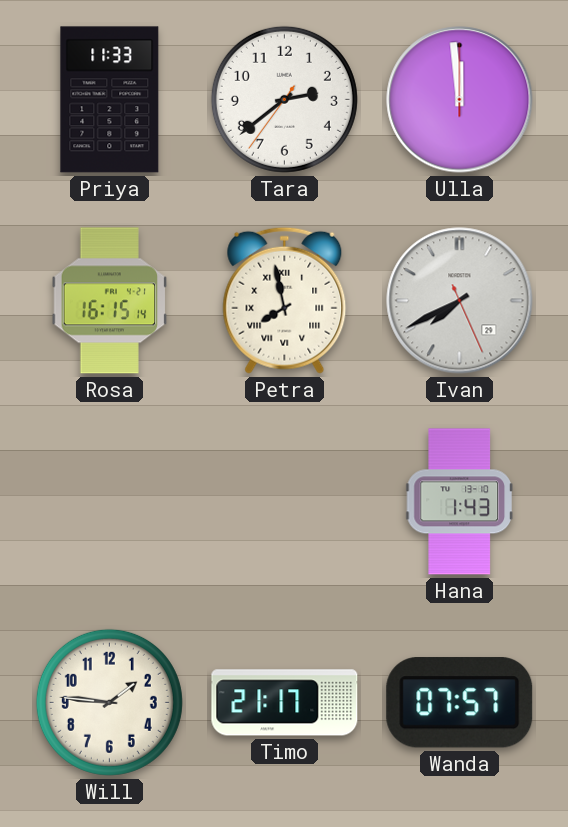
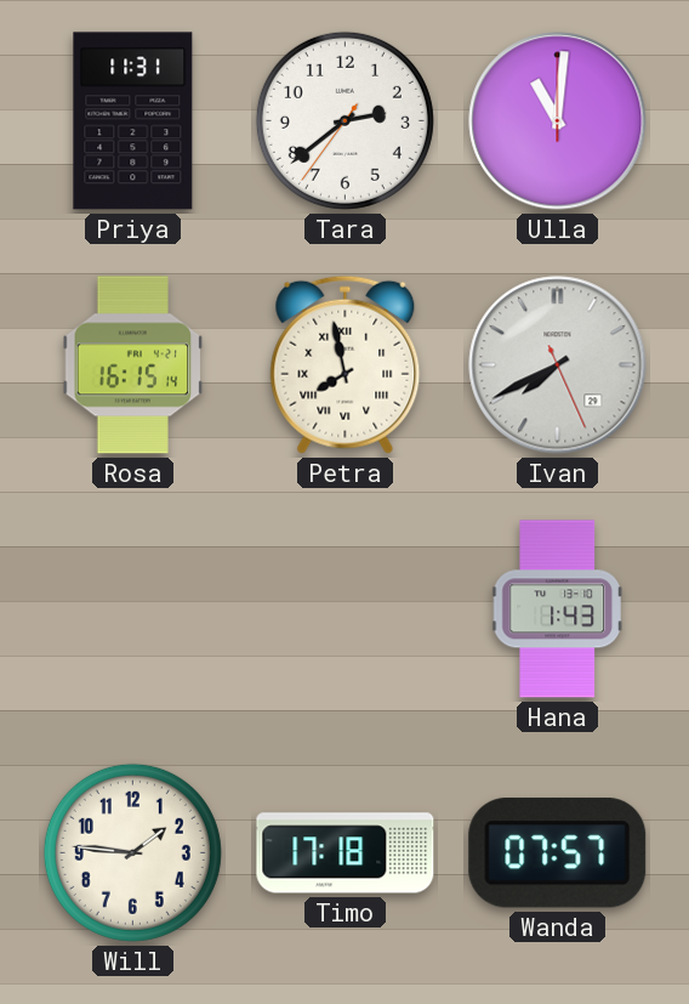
Priya: 11:33 -> 11:31
Ulla: 11:59 -> 11:01
Timo: 21:17 -> 17:18
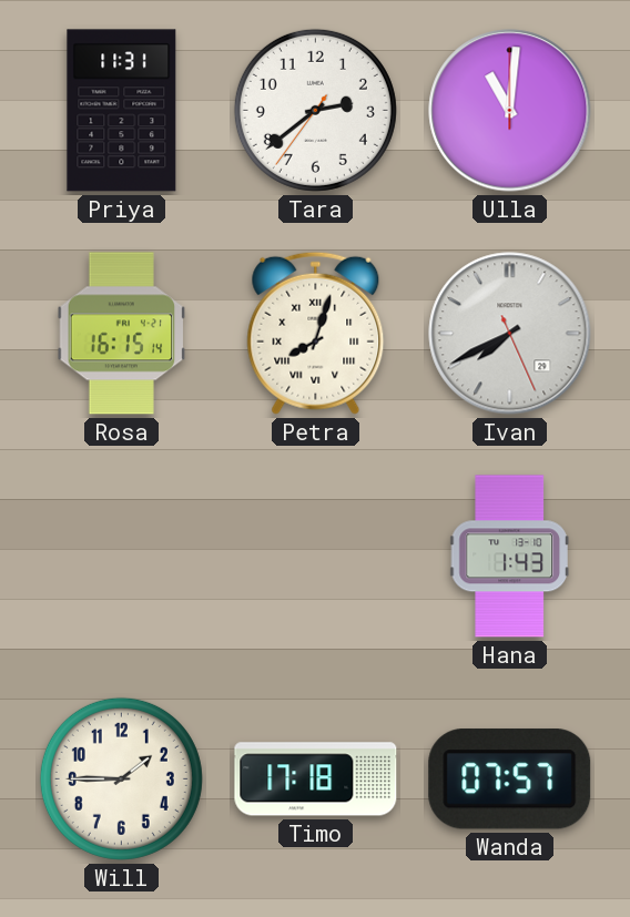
Petra: 7:58 -> 8:03
Will: 1:46 -> 1:45
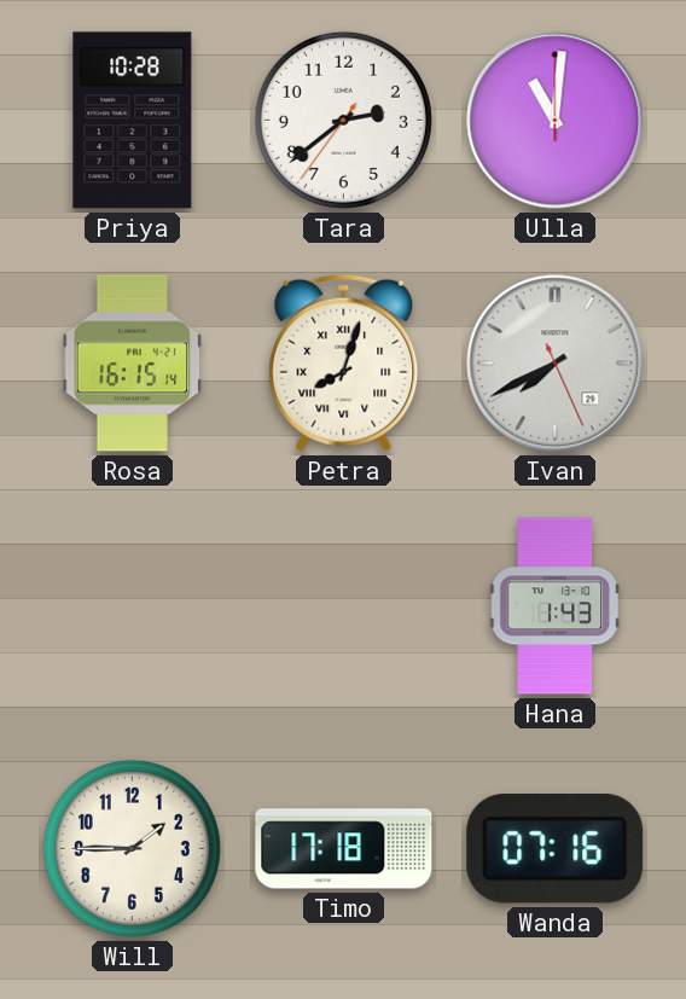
Priya: 11:31 -> 10:28
Wanda: 07:57 -> 07:16
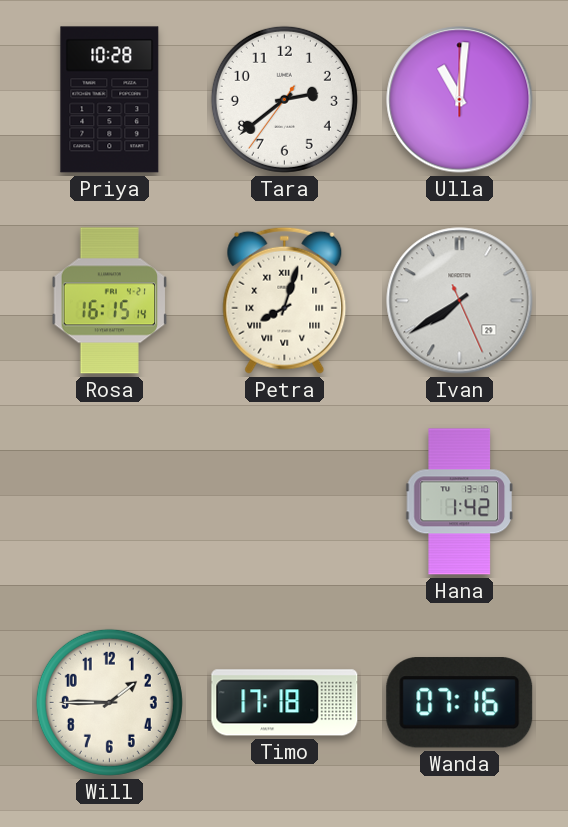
Ivan: 7:40 -> 7:39
Hana: 1:43 -> 1:42
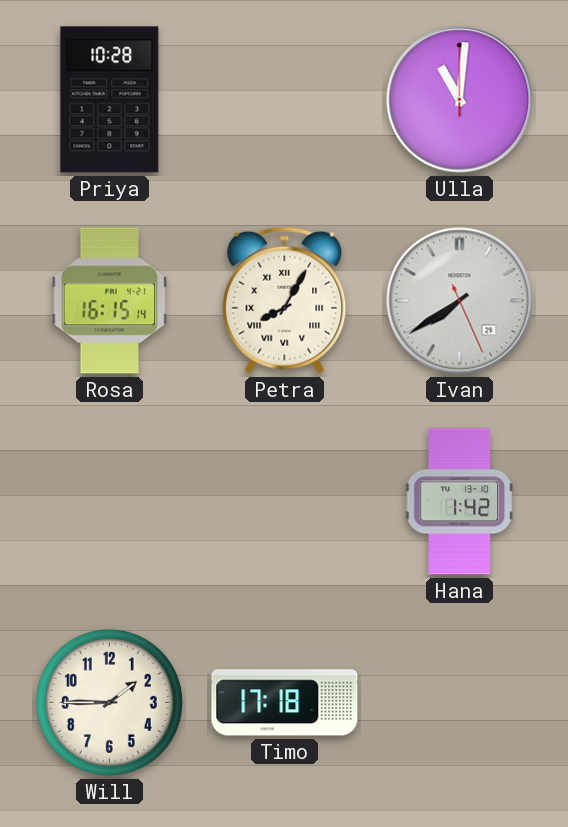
Tara: 2:38 -> none
Petra: 8:03 -> 8:05
Wanda: 07:16 -> none
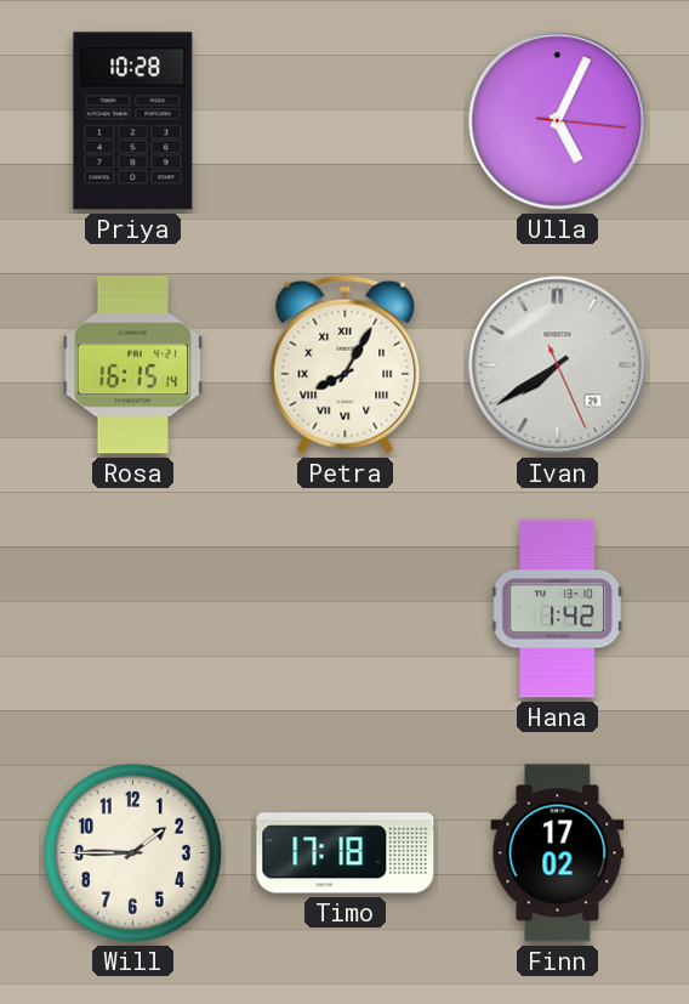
Ulla: 11:01 -> 5:04
Finn: none -> 17:02
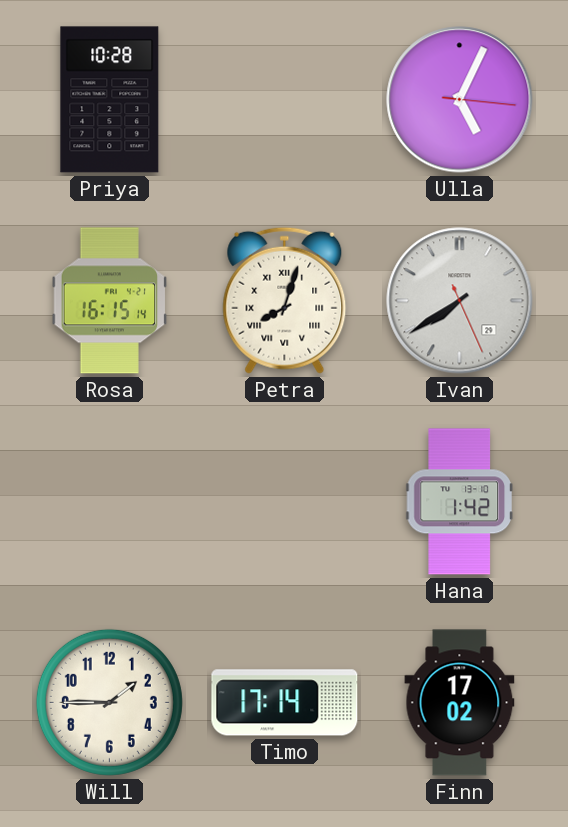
Petra: 8:05 -> 8:03
Timo: 17:18 -> 17:14
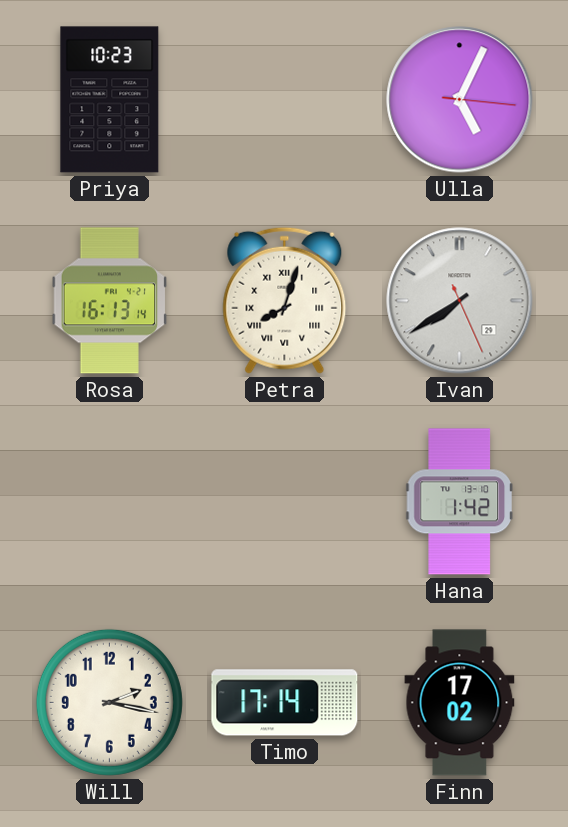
Priya: 10:28 -> 10:23
Rosa: 16:15 -> 16:13
Will: 1:45 -> 2:17
